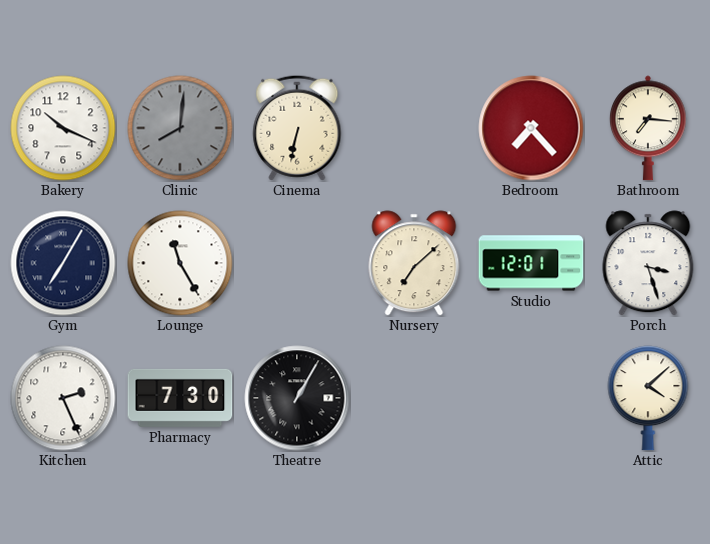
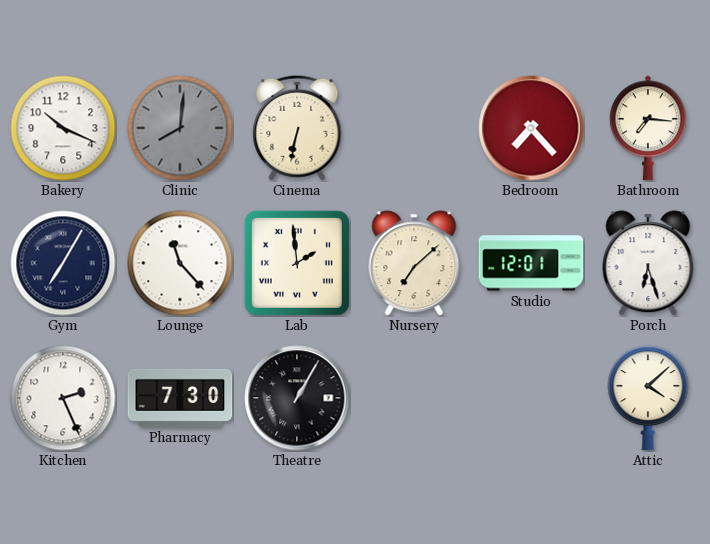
Lounge: 11:25 -> 11:23
Lab: none -> 1:59
Porch: 3:27 -> 6:27
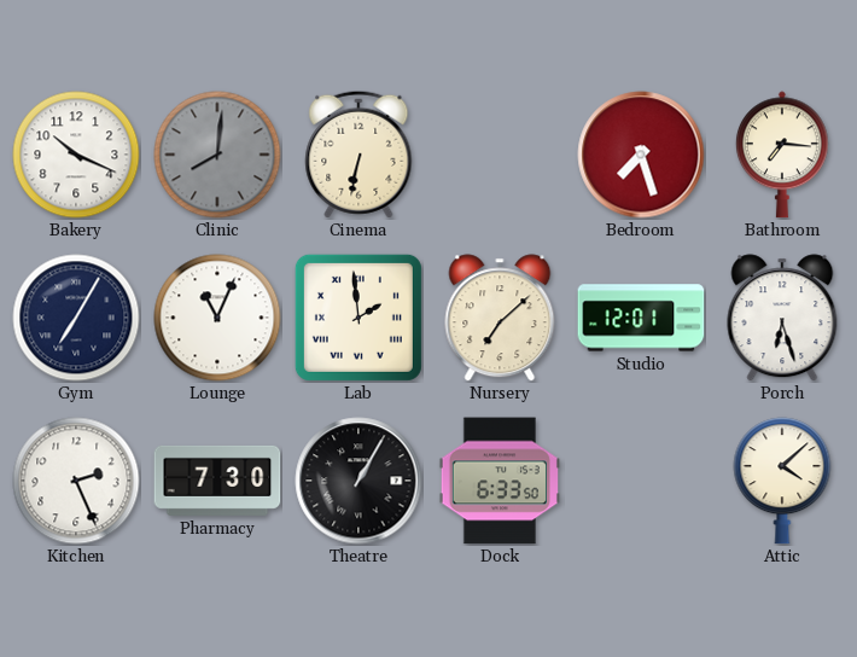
Bedroom: 7:23 -> 7:27
Lounge: 11:23 -> 11:04
Dock: none -> 6:33
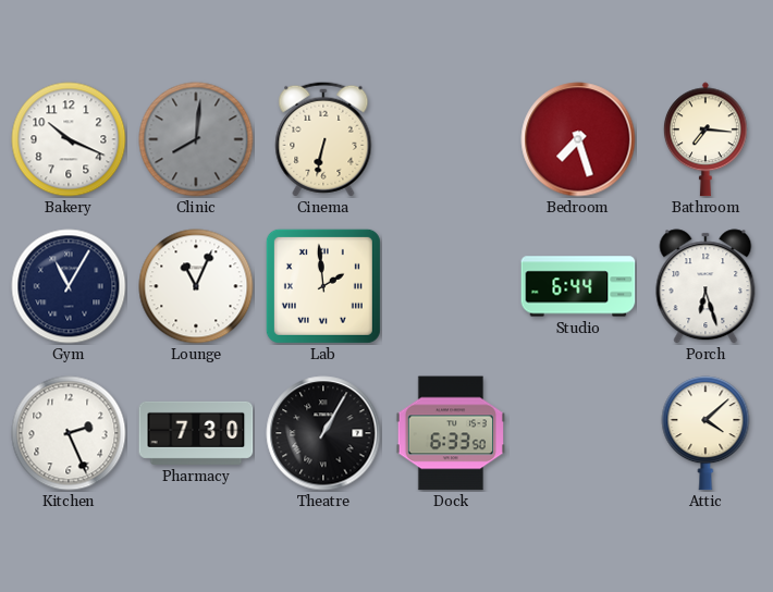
Gym: 7:05 -> 11:05
Nursery: 7:08 -> none
Studio: 12:01 -> 6:44
